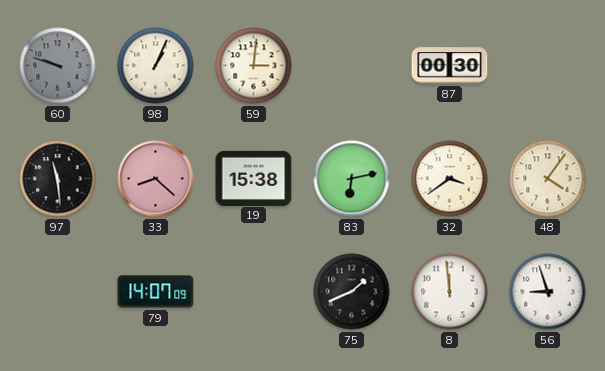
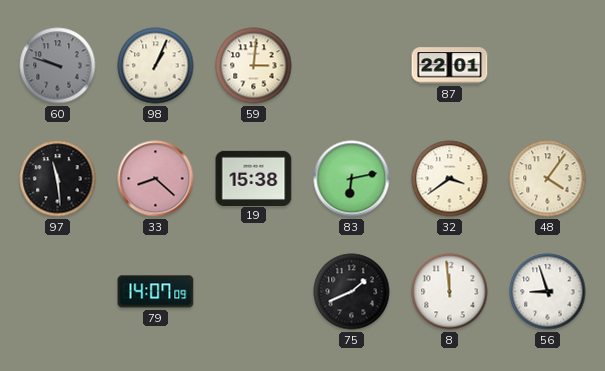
87: 00:30 -> 22:01
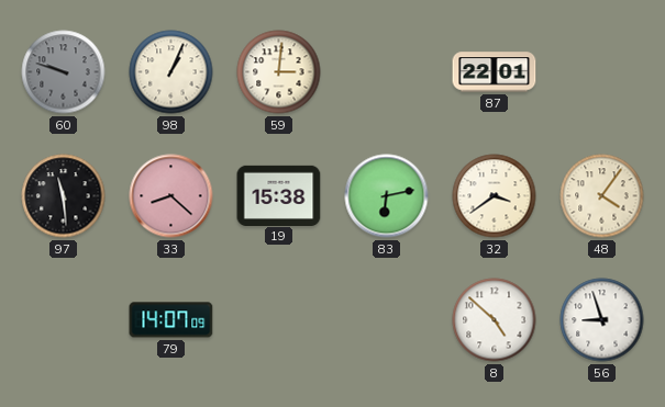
75: 1:41 -> none
8: 11:59 -> 4:52
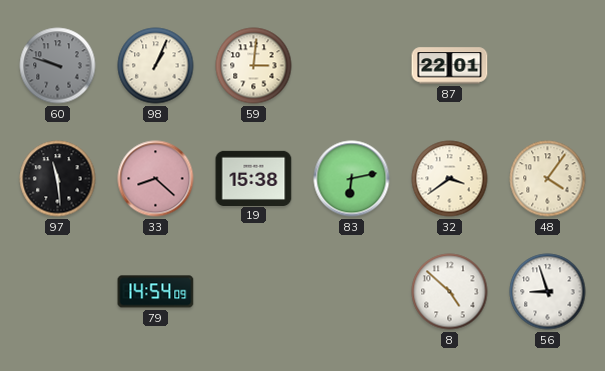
79: 14:07 -> 14:54
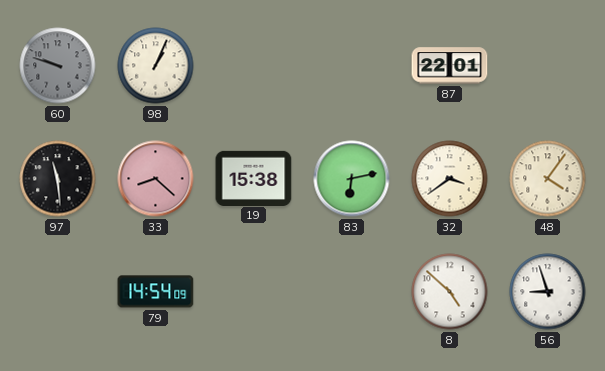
59: 3:01 -> none
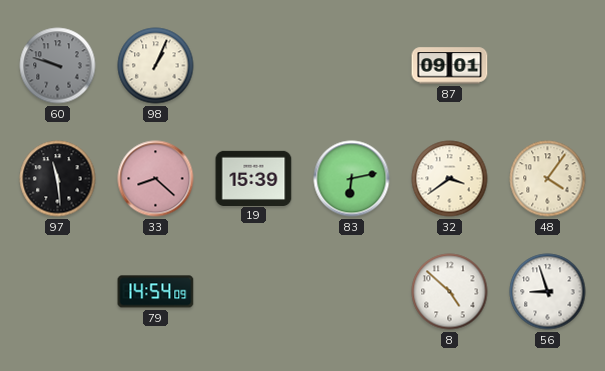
87: 22:01 -> 09:01
19: 15:38 -> 15:39
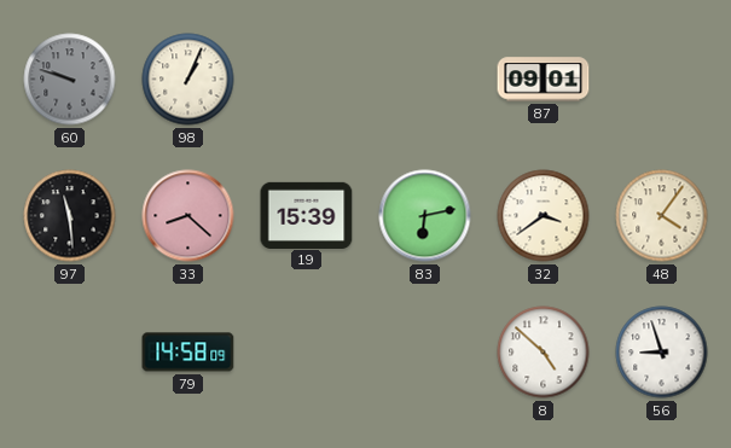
79: 14:54 -> 14:58
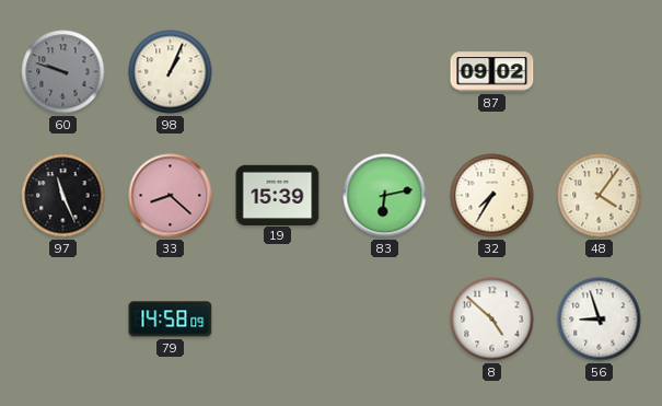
87: 09:01 -> 09:02
97: 11:29 -> 11:26
32: 3:39 -> 7:35
